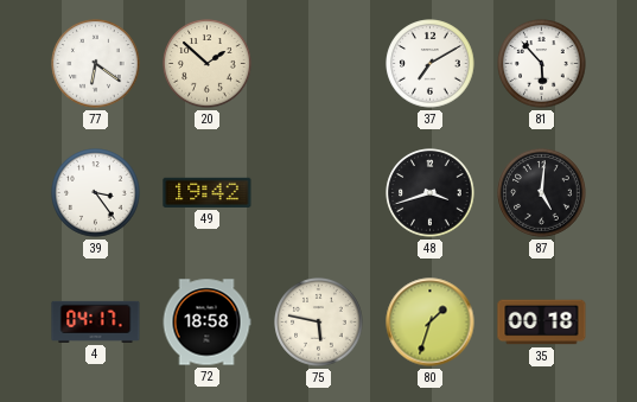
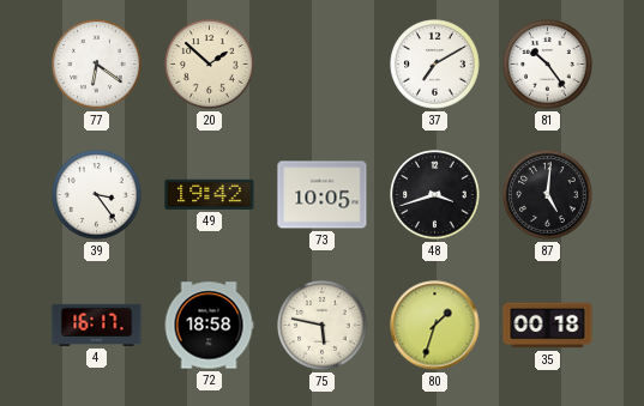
81: 5:53 -> 10:24
73: none -> 10:05
4: 04:17 -> 16:17
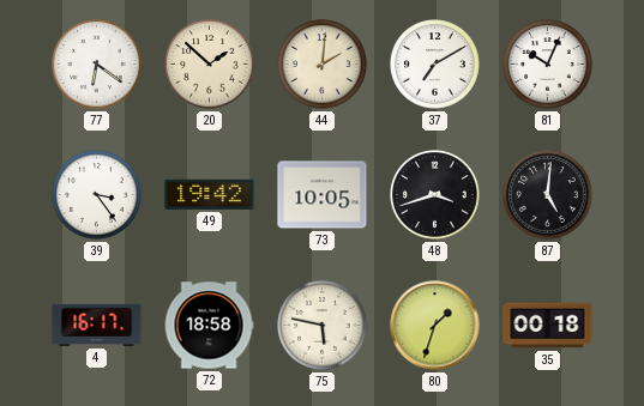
44: none -> 2:01
81: 10:24 -> 10:04
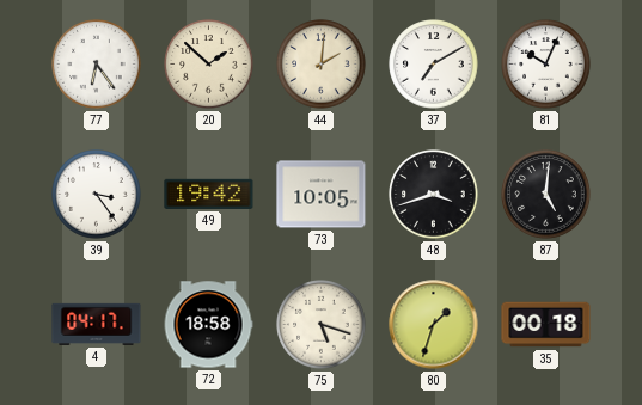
77: 6:21 -> 6:24
4: 16:17 -> 04:17
75: 5:47 -> 5:18
